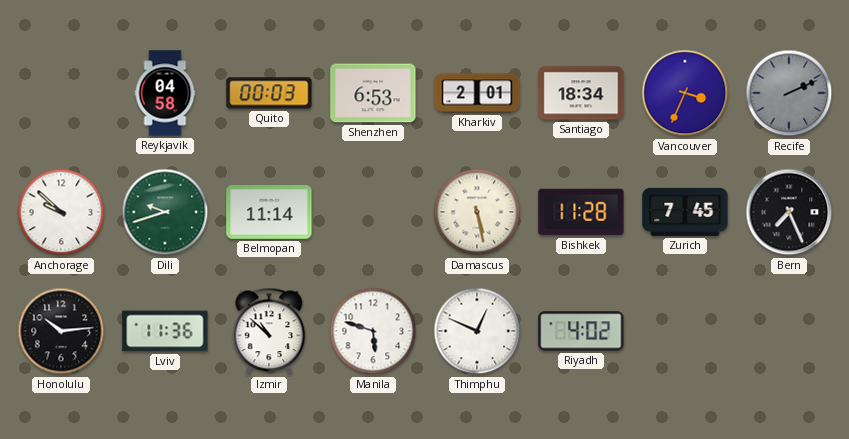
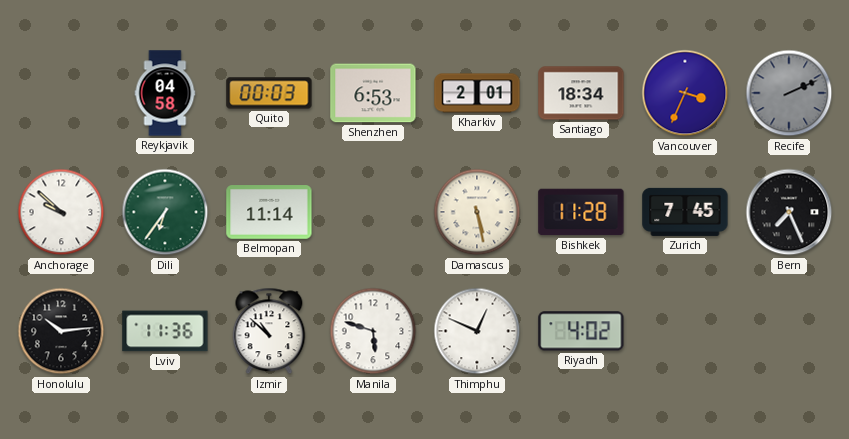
Dili: 9:42 -> 6:36
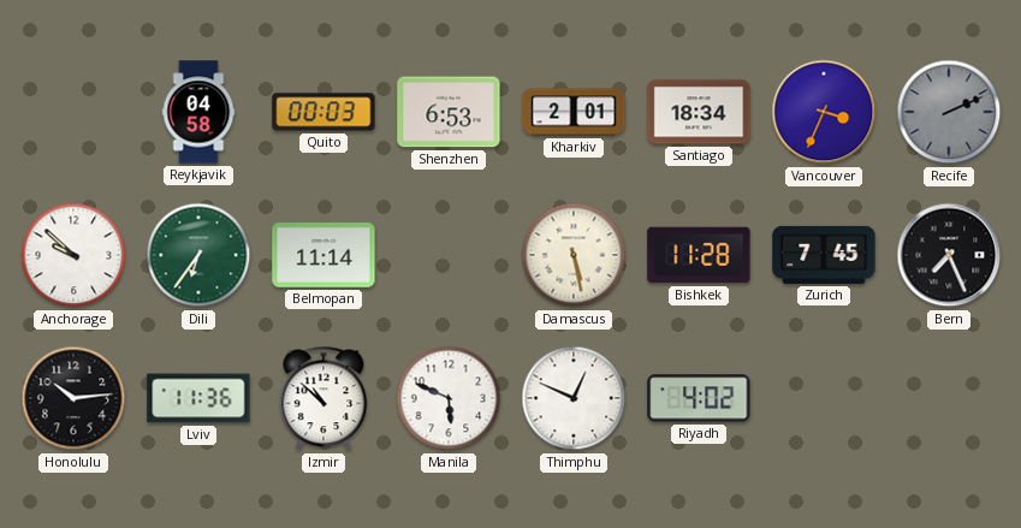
Manila: 5:48 -> 5:49
